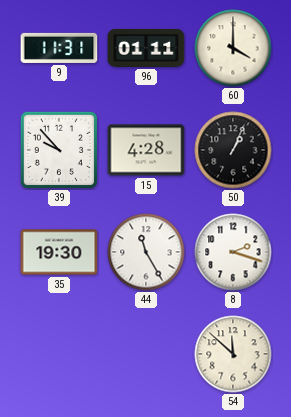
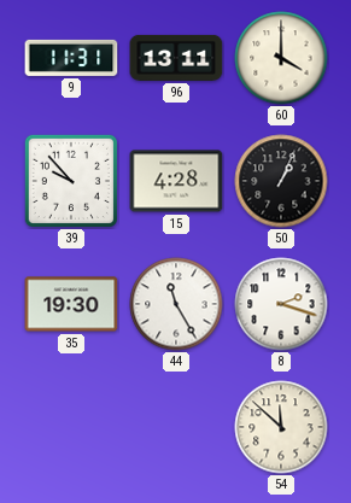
96: 01:11 -> 13:11
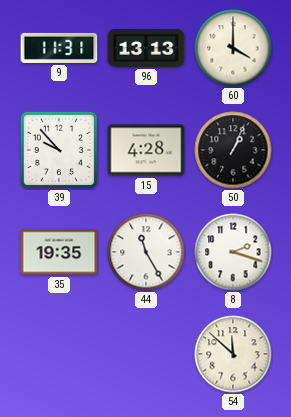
96: 13:11 -> 13:13
35: 19:30 -> 19:35
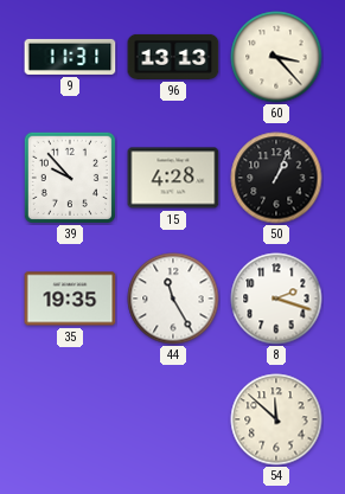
60: 4:00 -> 3:23
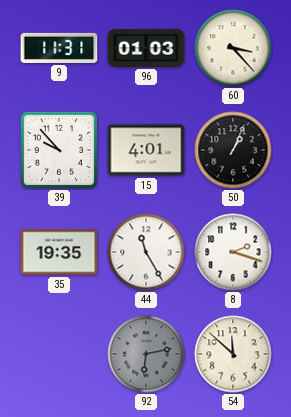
96: 13:13 -> 01:03
15: 4:28 -> 4:01
92: none -> 6:13
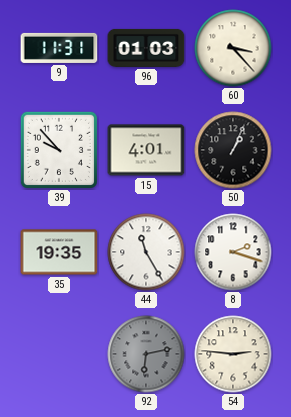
54: 11:52 -> 2:46
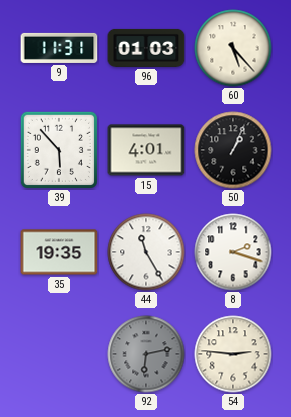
60: 3:23 -> 5:23
39: 9:53 -> 5:53
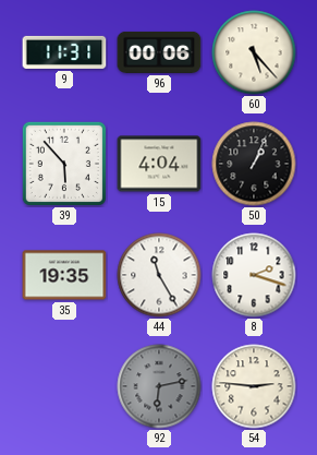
96: 01:03 -> 00:06
15: 4:01 -> 4:04
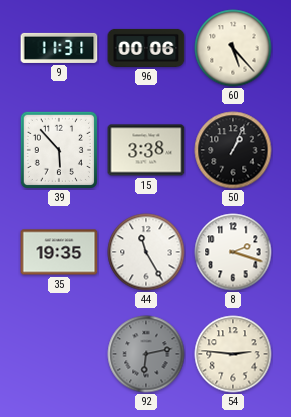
15: 4:04 -> 3:38
